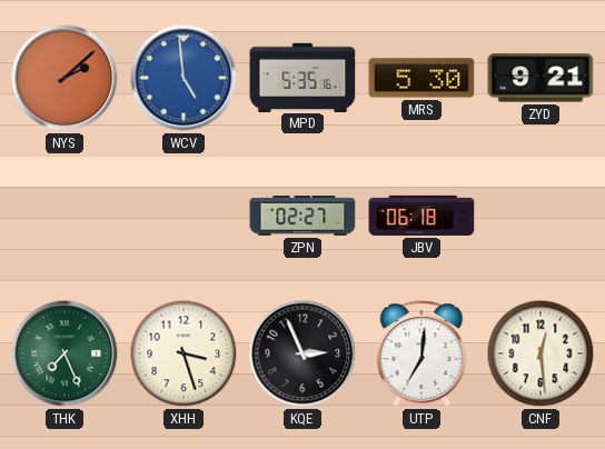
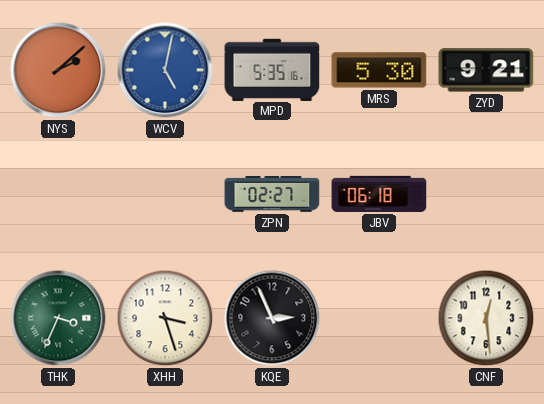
WCV: 4:59 -> 5:02
THK: 7:26 -> 3:34
UTP: 7:01 -> none
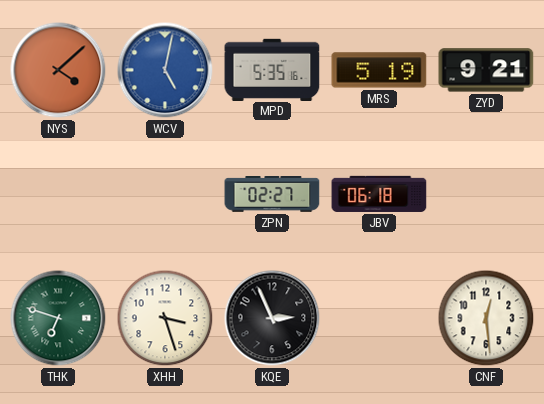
NYS: 2:08 -> 4:08
MRS: 5:30 -> 5:19
THK: 3:34 -> 6:48
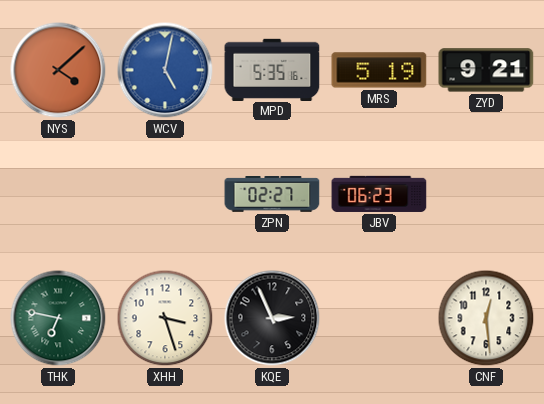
JBV: 06:18 -> 06:23
THK: 6:48 -> 6:47
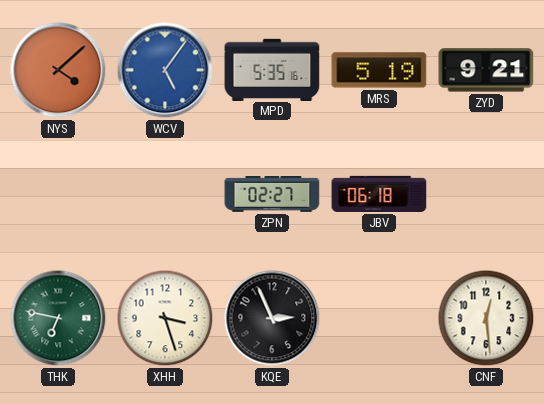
WCV: 5:02 -> 5:06
JBV: 06:23 -> 06:18
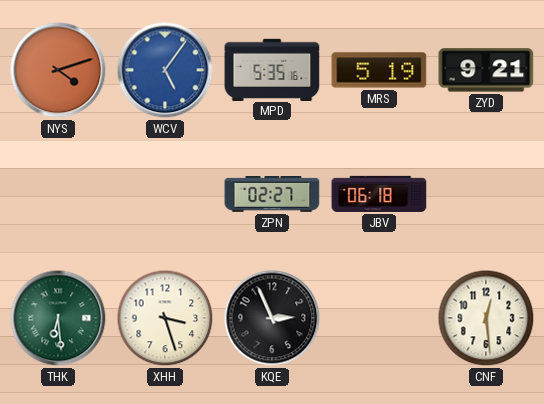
NYS: 4:08 -> 4:12
THK: 6:47 -> 6:29
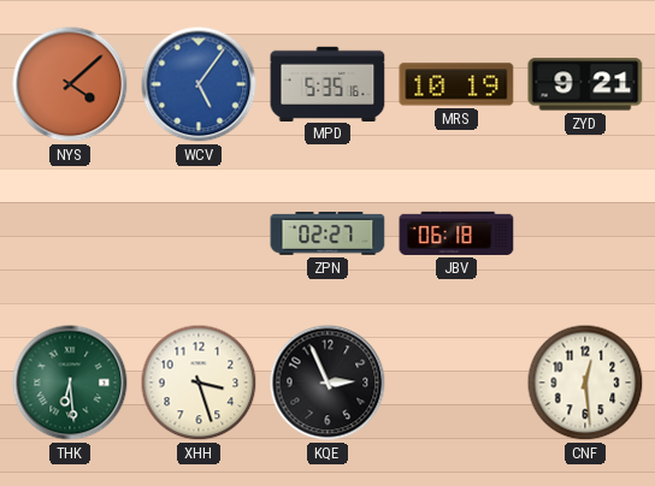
NYS: 4:12 -> 4:08
MRS: 5:19 -> 10:19
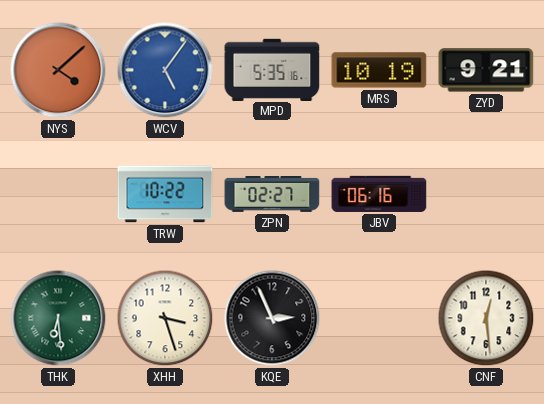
TRW: none -> 10:22
JBV: 06:18 -> 06:16
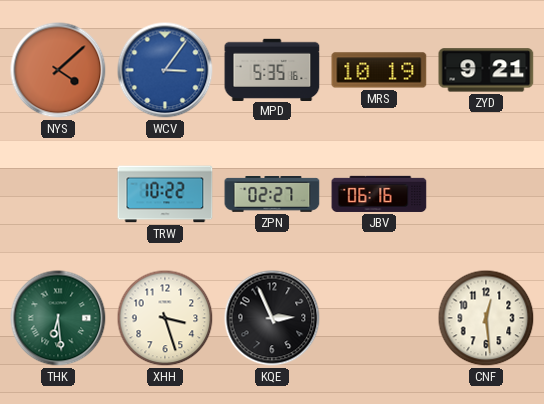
WCV: 5:06 -> 3:06
